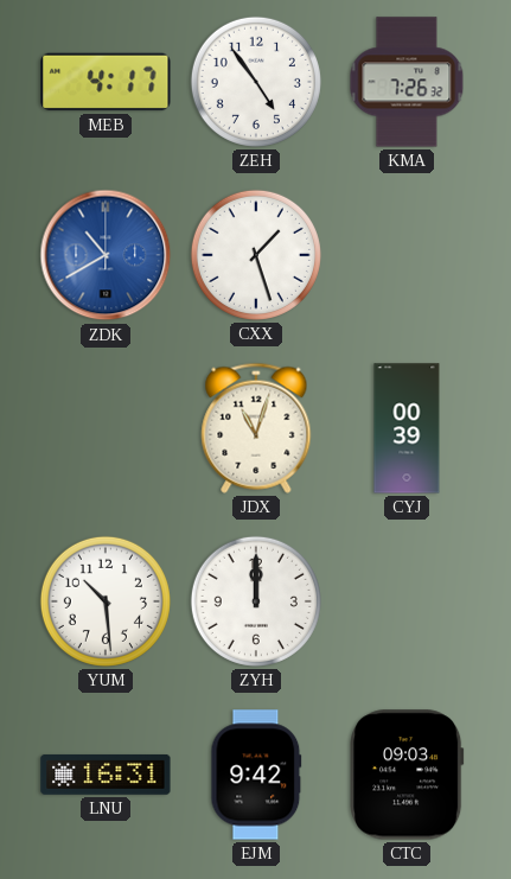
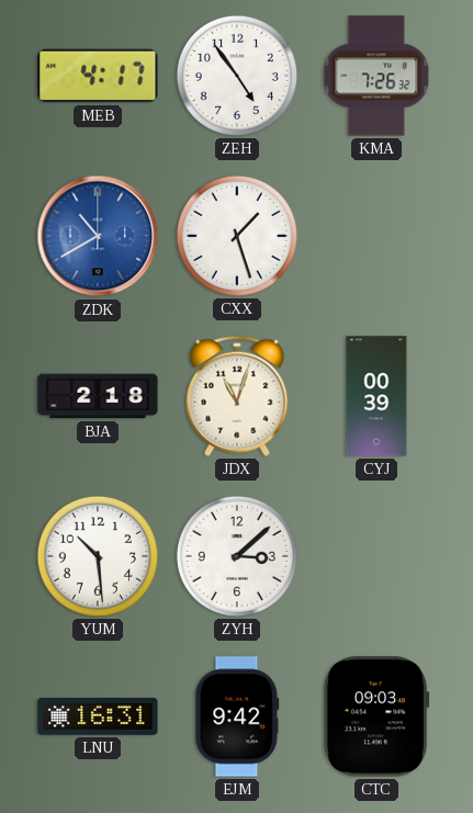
BJA: none -> 2:18
ZYH: 12:00 -> 3:08
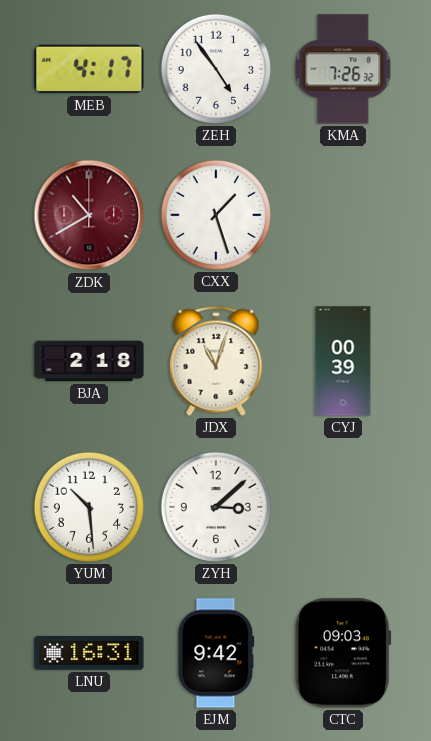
ZDK dial: blue -> burgundy
